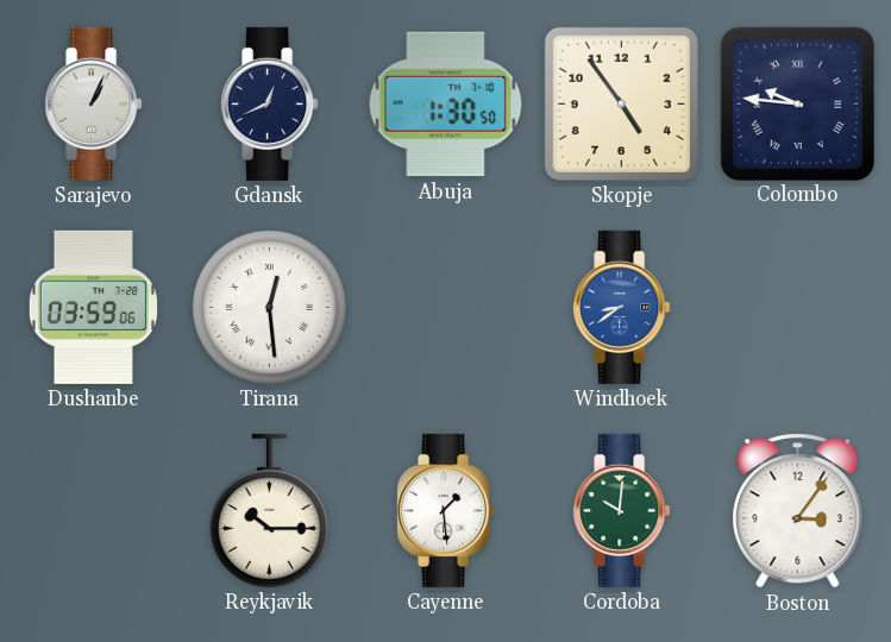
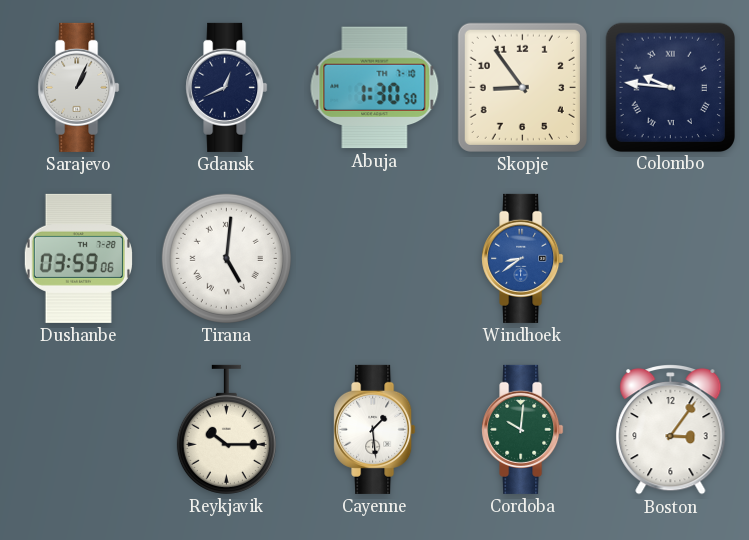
Skopje: 4:54 -> 8:54
Tirana: 12:29 -> 5:01
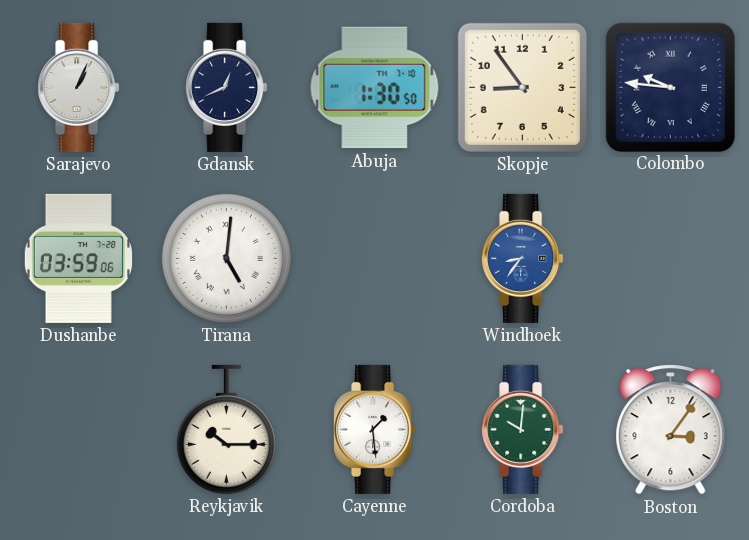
Windhoek: 8:39 -> 8:36
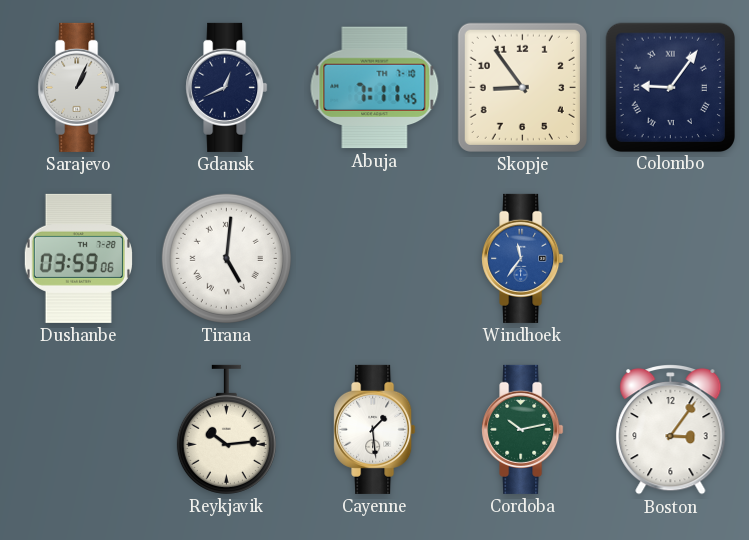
Abuja: 1:30 -> 7:11
Colombo: 9:46 -> 9:06
Windhoek: 8:36 -> 11:36
Reykjavik: 10:15 -> 10:14
Cordoba: 10:01 -> 10:13
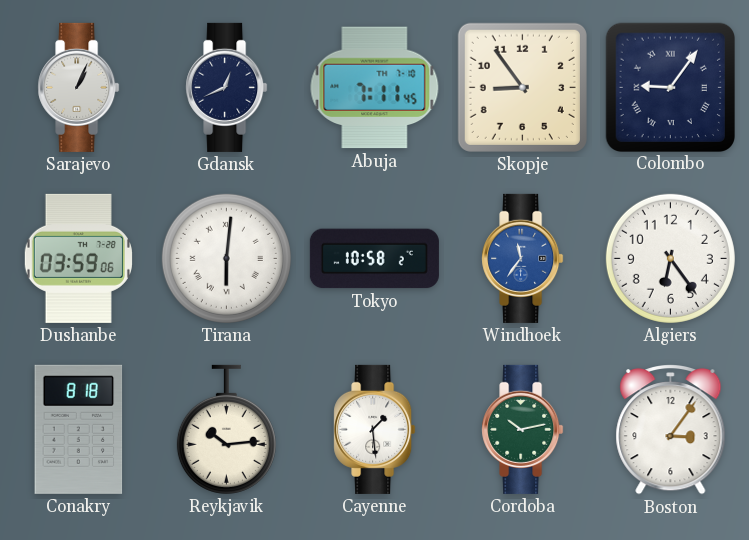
Tirana: 5:01 -> 6:01
Tokyo: none -> 10:58
Algiers: none -> 6:24
Conakry: none -> 8:18
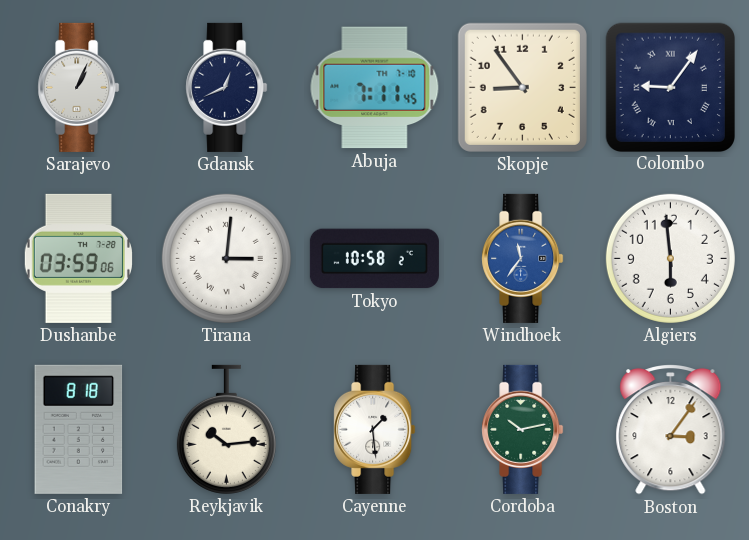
Tirana: 6:01 -> 3:01
Algiers: 6:24 -> 5:59
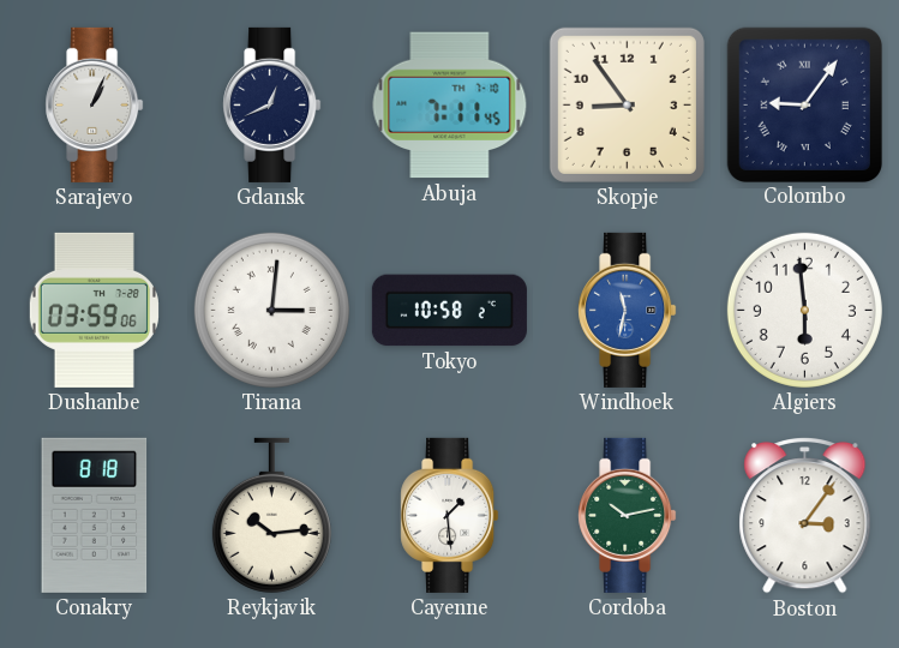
Windhoek: 11:36 -> 11:32
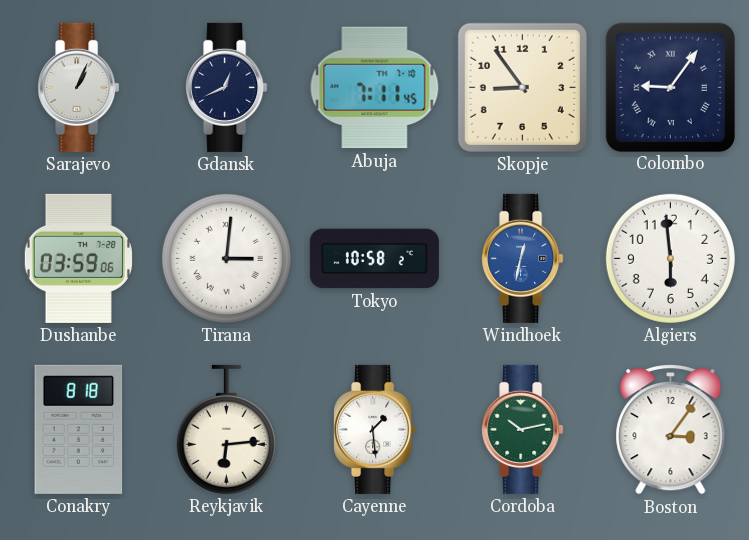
Windhoek: 11:32 -> 12:32
Reykjavik: 10:14 -> 6:14
